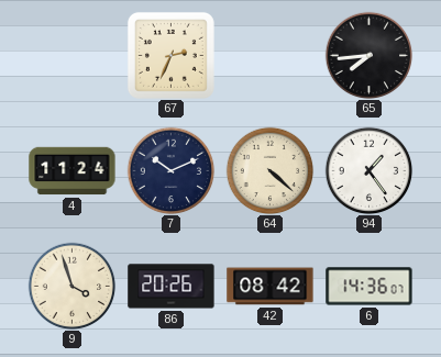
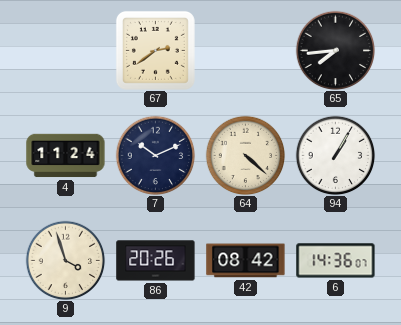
67: 2:34 -> 2:39
94: 1:24 -> 1:05
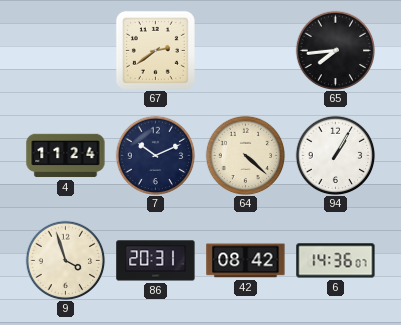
86: 20:26 -> 20:31
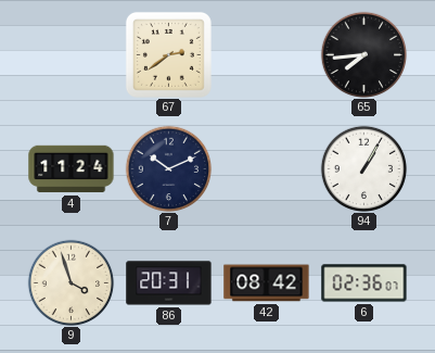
64: 4:22 -> none
6: 14:36 -> 02:36
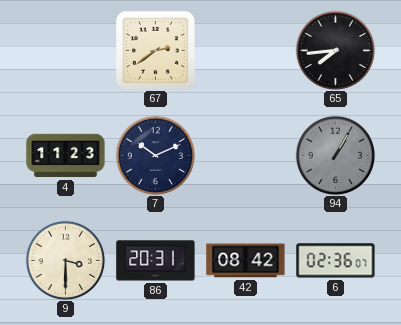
4: 11:24 -> 11:23
94 dial: white -> grey
9: 3:57 -> 3:30
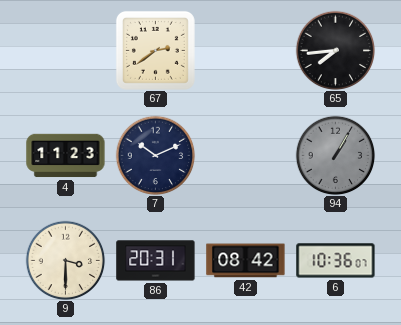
6: 02:36 -> 10:36
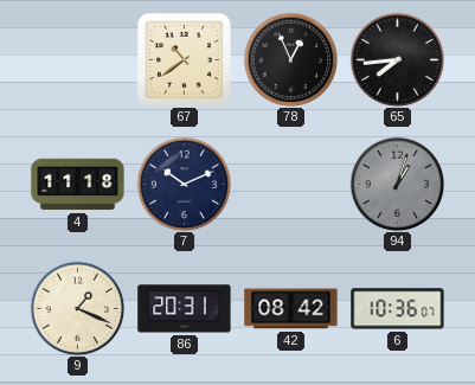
67: 2:39 -> 10:39
78: none -> 12:56
4: 11:23 -> 11:18
94: 1:05 -> 1:03
9: 3:30 -> 1:19
